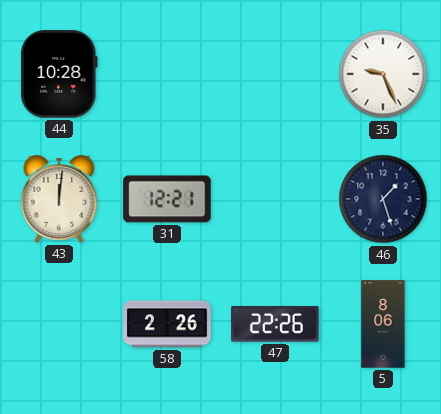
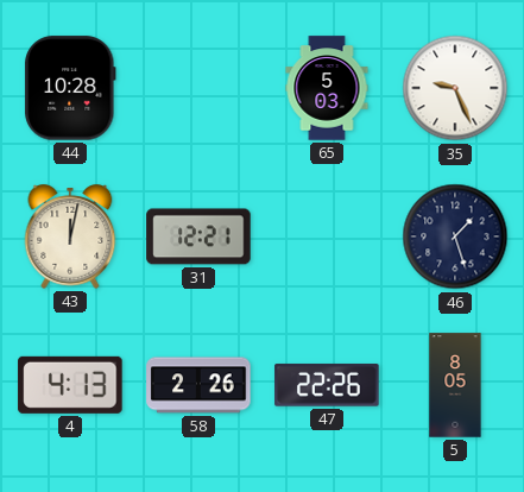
65: none -> 5:03
43: 12:01 -> 12:02
4: none -> 4:13
5: 8:06 -> 8:05
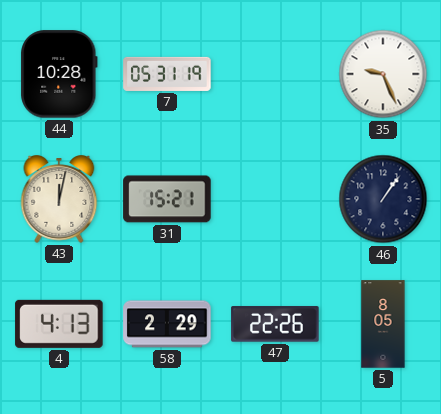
7: none -> 05:31
65: 5:03 -> none
31: 12:21 -> 15:21
46: 1:27 -> 1:06
58: 2:26 -> 2:29
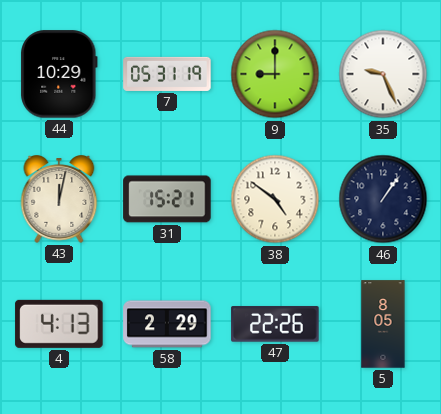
44: 10:28 -> 10:29
9: none -> 9:00
38: none -> 4:51
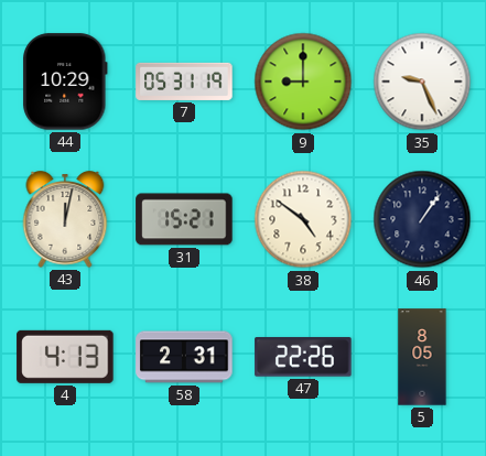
58: 2:29 -> 2:31
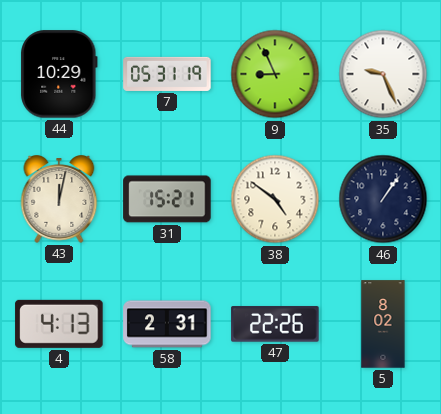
9: 9:00 -> 8:56
5: 8:05 -> 8:02
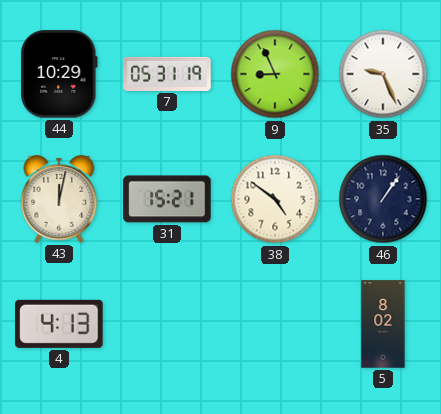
58: 2:31 -> none
47: 22:26 -> none
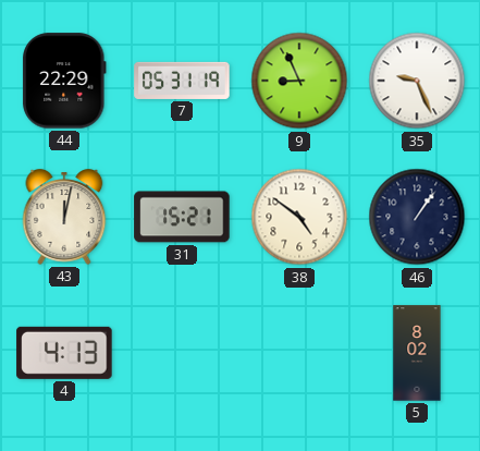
44: 10:29 -> 22:29
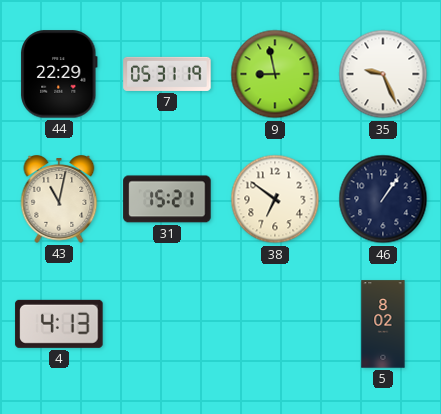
9: 8:56 -> 8:58
43: 12:02 -> 11:02
38: 4:51 -> 6:51
